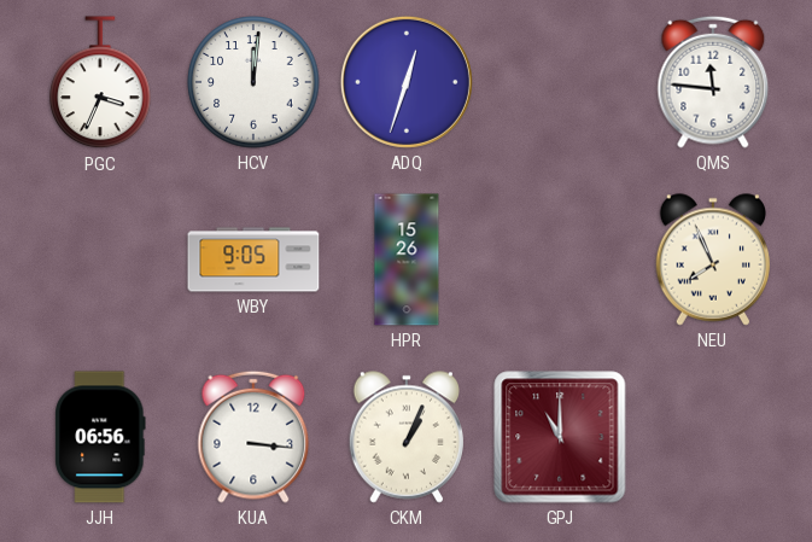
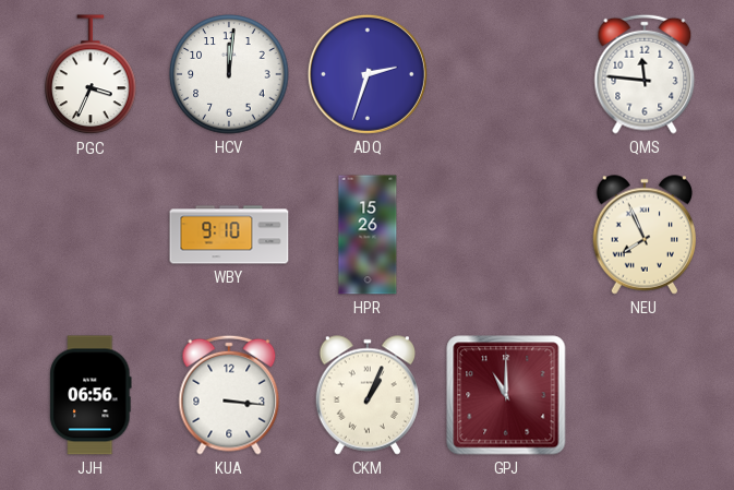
ADQ: 12:33 -> 2:33
WBY: 9:05 -> 9:10
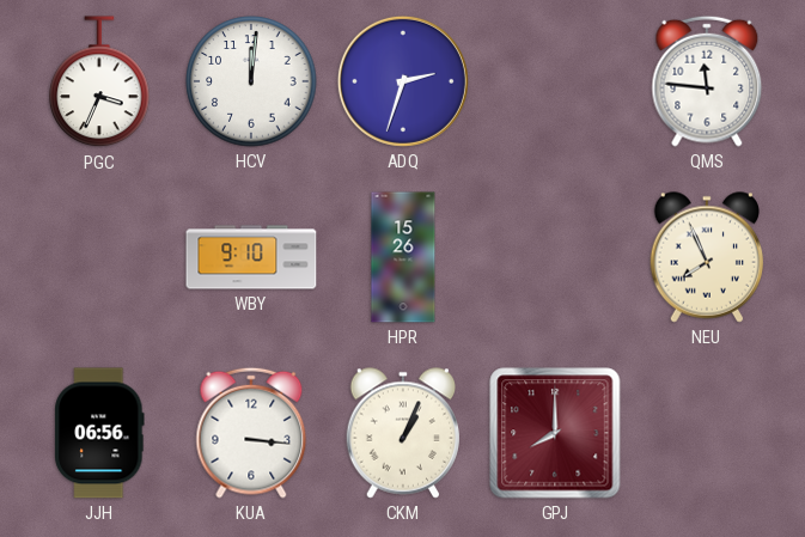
GPJ: 11:00 -> 8:00
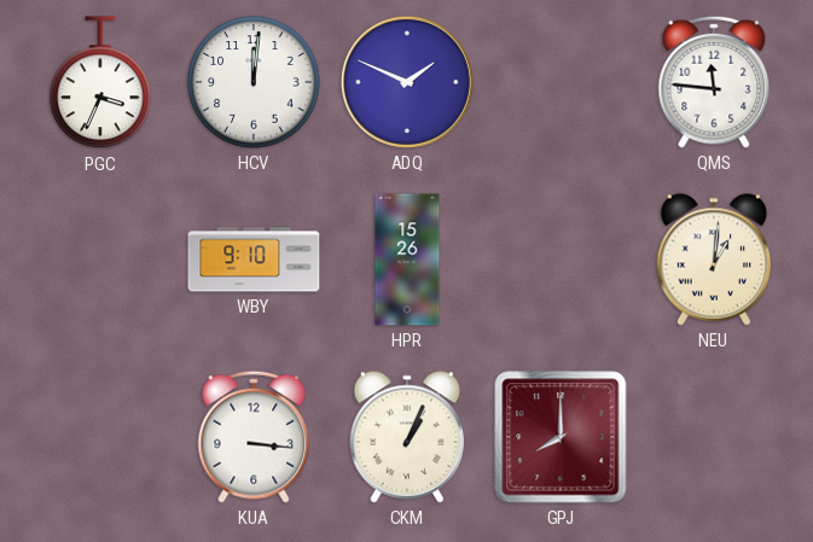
ADQ: 2:33 -> 1:49
NEU: 7:56 -> 1:01
JJH: 06:56 -> none
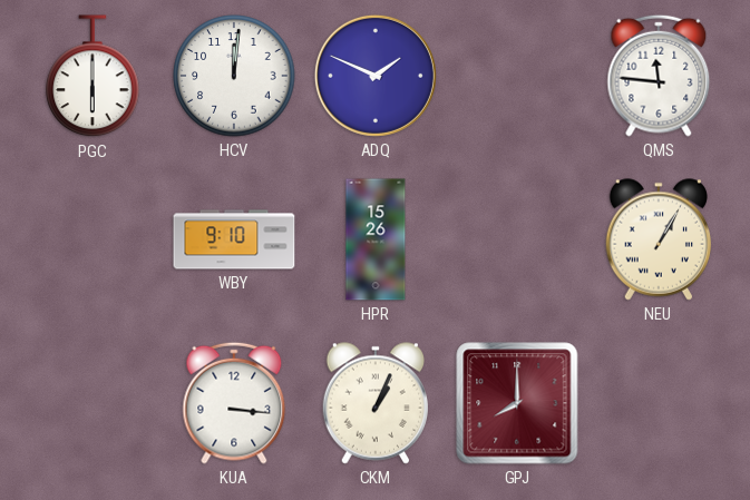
PGC: 3:34 -> 6:00
NEU: 1:01 -> 1:05
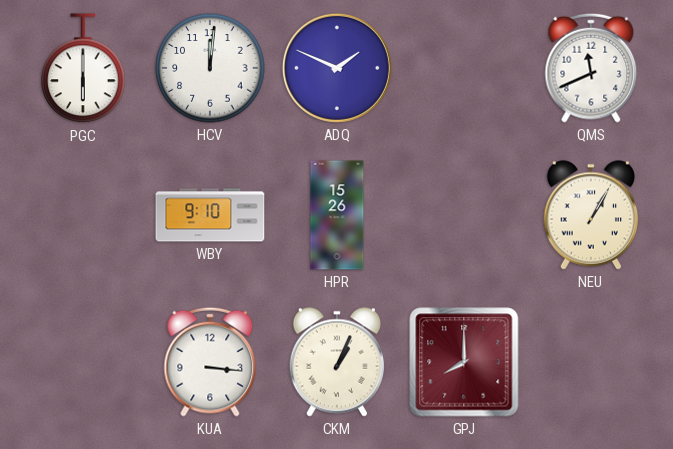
QMS: 11:46 -> 11:41
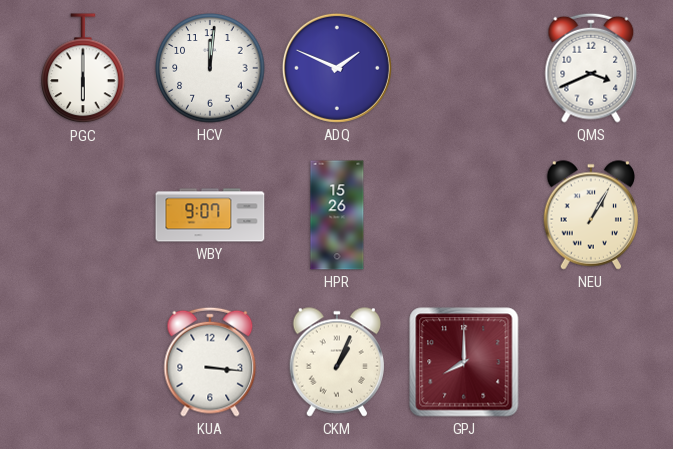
QMS: 11:41 -> 3:41
WBY: 9:10 -> 9:07
